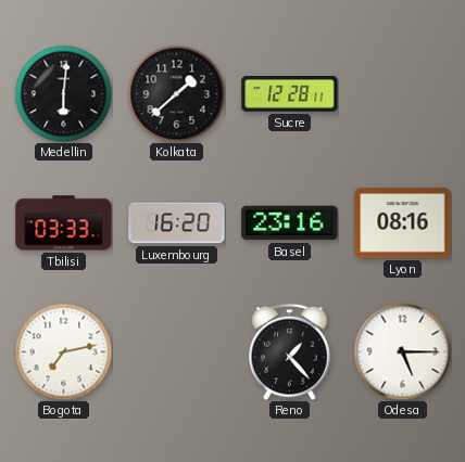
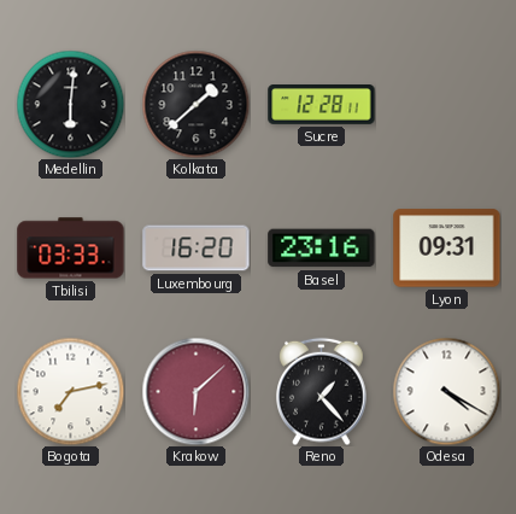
Lyon: 08:16 -> 09:31
Krakow: none -> 6:08
Odesa: 5:15 -> 4:20
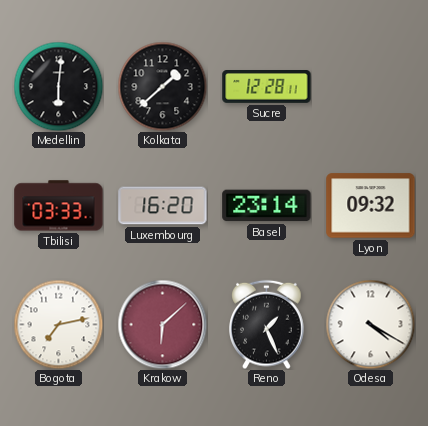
Basel: 23:16 -> 23:14
Lyon: 09:31 -> 09:32
Reno: 1:23 -> 1:26
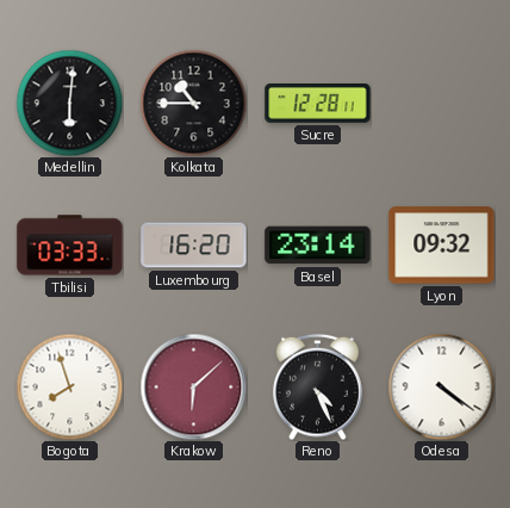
Kolkata: 1:38 -> 10:45
Bogota: 7:13 -> 7:57
Reno: 1:26 -> 4:26
Odesa: 4:20 -> 4:21
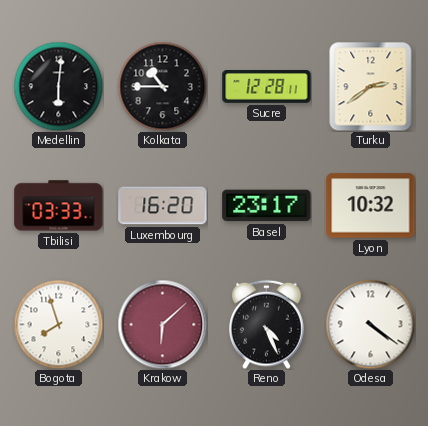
Turku: none -> 2:39
Basel: 23:14 -> 23:17
Lyon: 09:32 -> 10:32
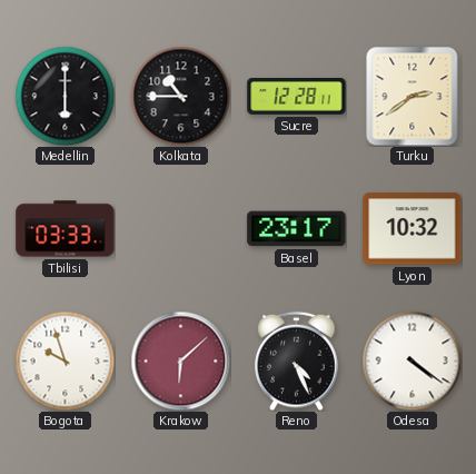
Medellin: 6:01 -> 6:00
Luxembourg: 16:20 -> none
Bogota: 7:57 -> 9:57
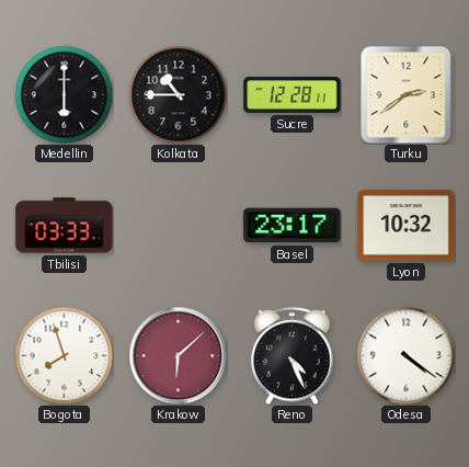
Bogota: 9:57 -> 7:57
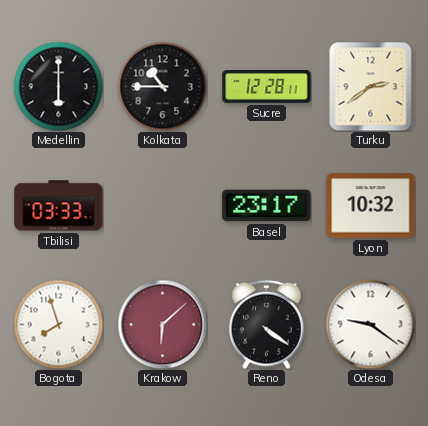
Reno: 4:26 -> 4:21
Odesa: 4:21 -> 9:21
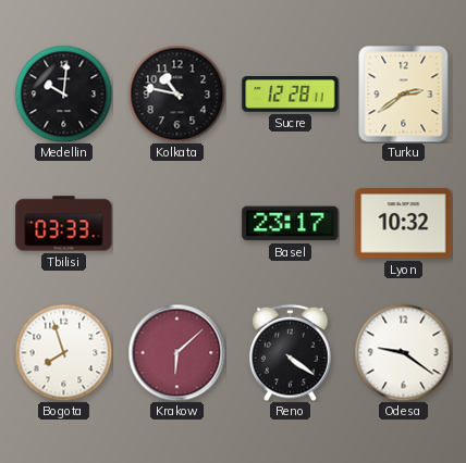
Medellin: 6:00 -> 10:01
Kolkata: 10:45 -> 10:47
